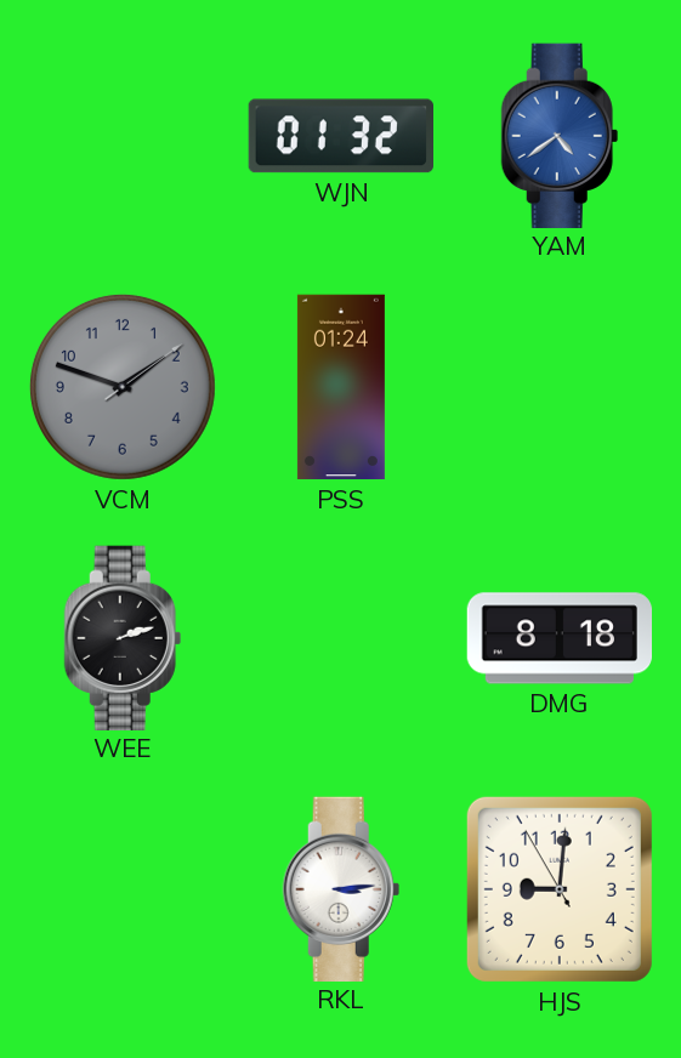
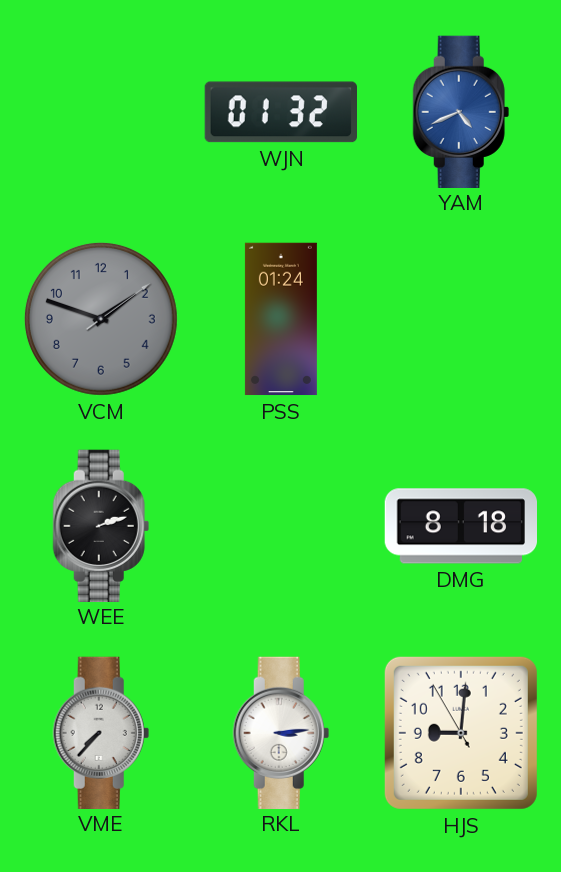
YAM: 4:39 -> 4:41
VME: none -> 7:37
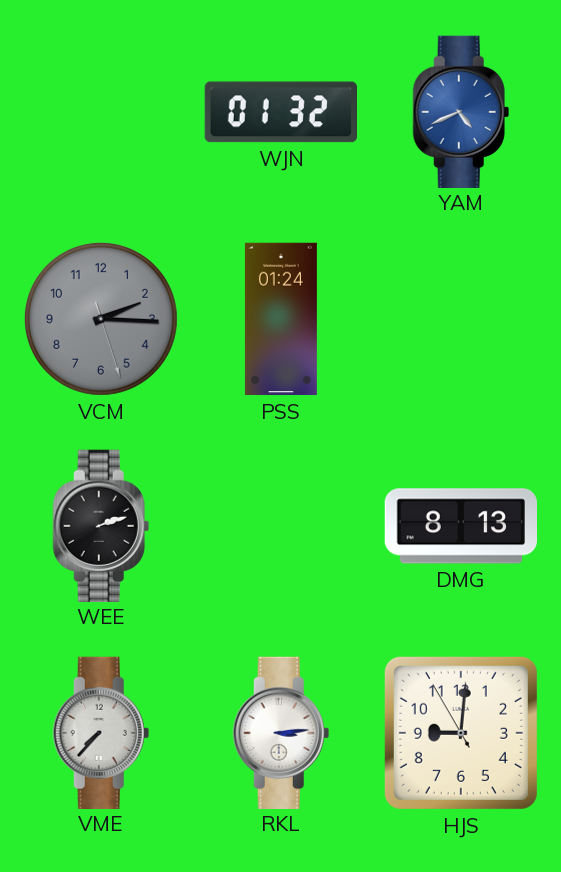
VCM: 1:48 -> 2:15
DMG: 8:18 -> 8:13
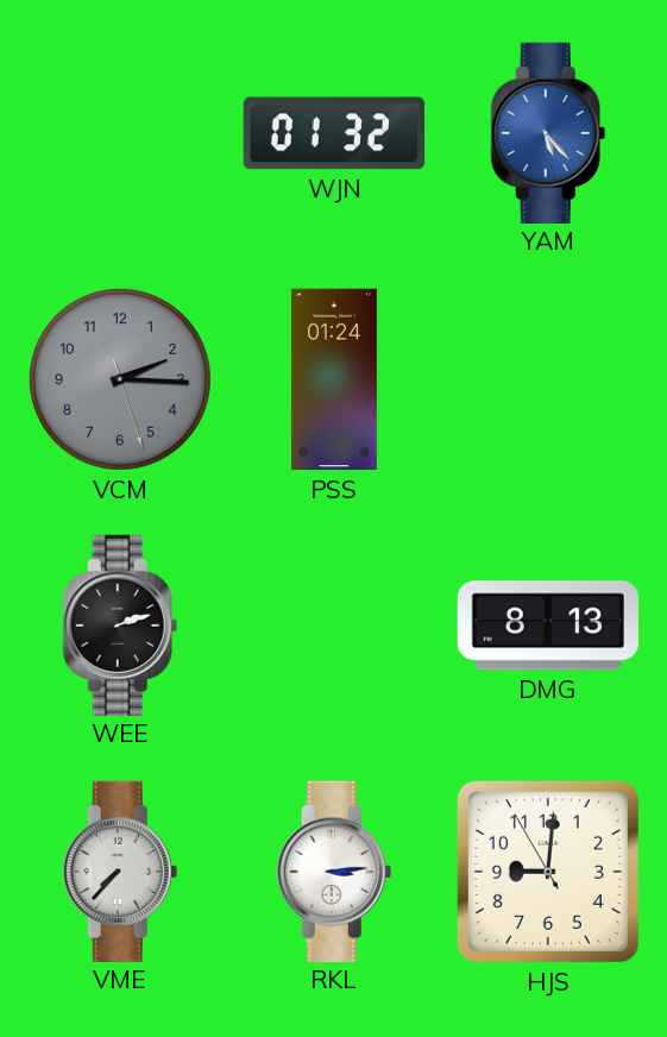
YAM: 4:41 -> 5:23
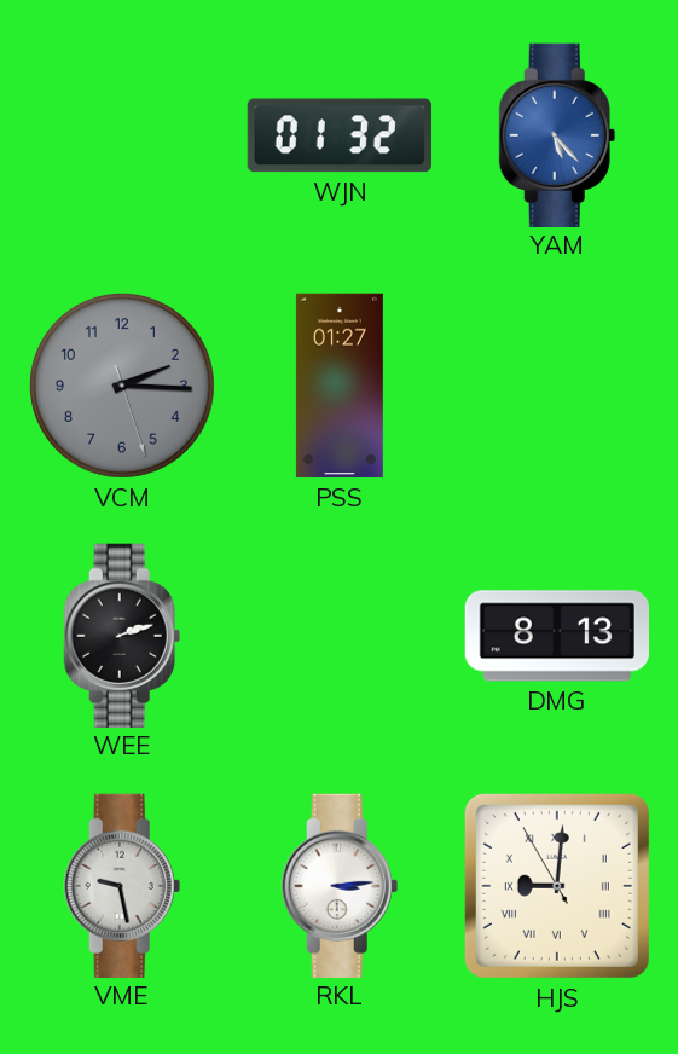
PSS: 01:24 -> 01:27
VME: 7:37 -> 9:28
HJS numerals: Arabic -> Roman
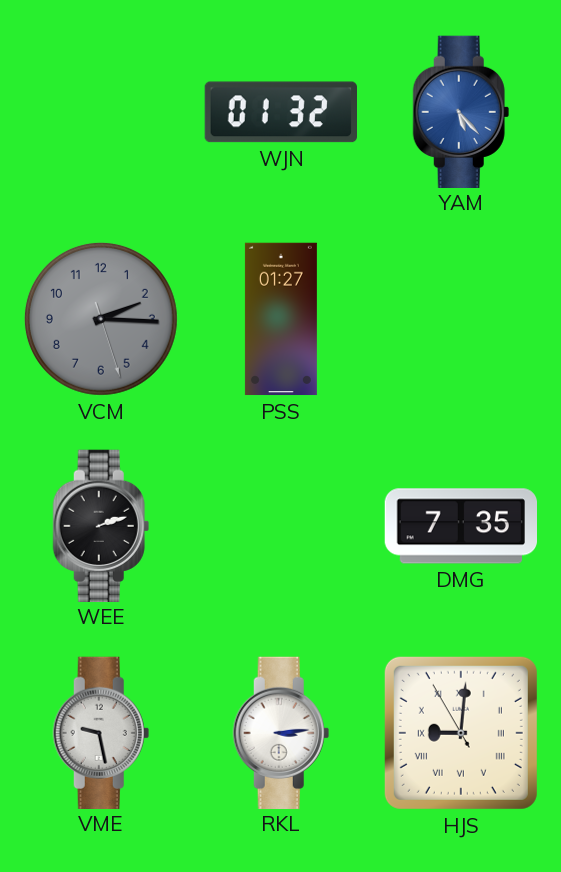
DMG: 8:13 -> 7:35
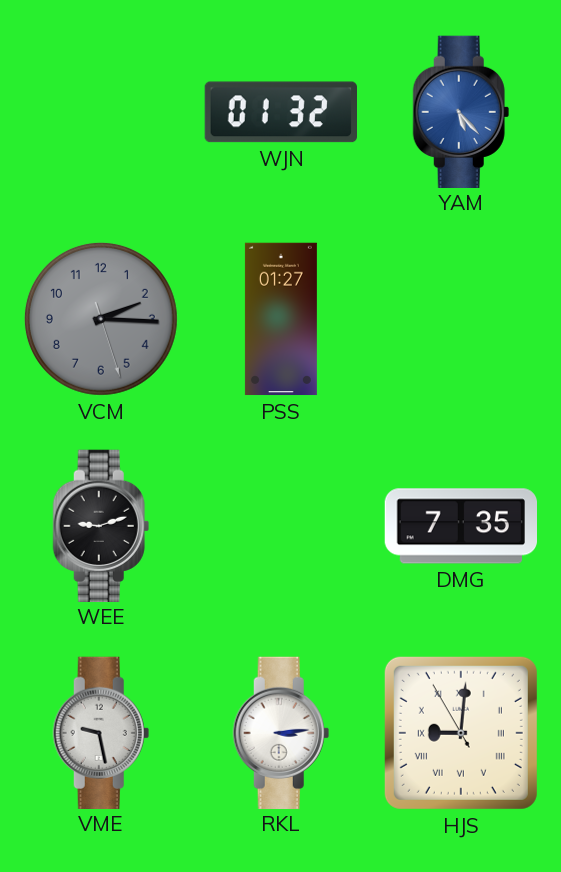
WEE: 2:12 -> 9:12
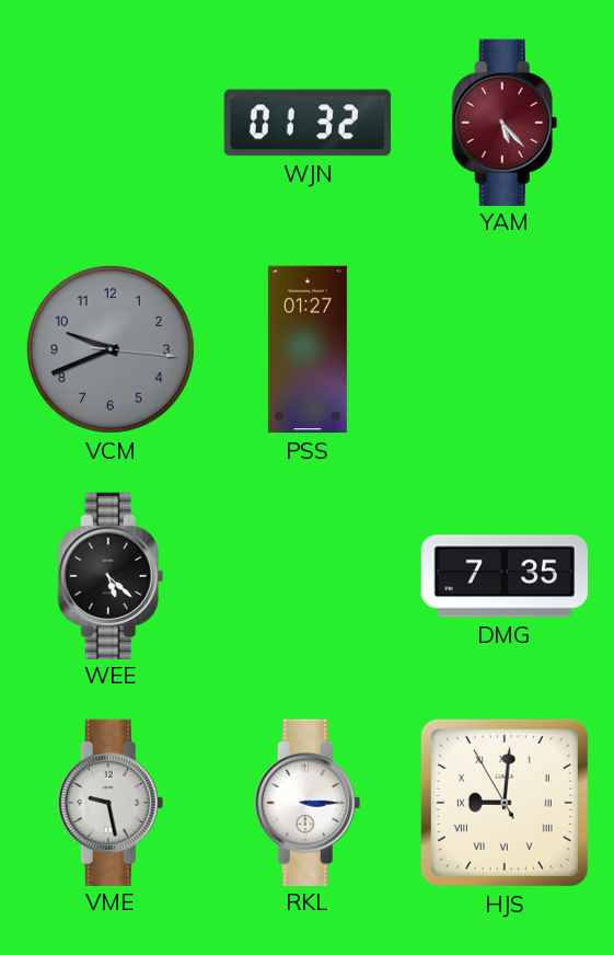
YAM dial: blue -> burgundy
VCM: 2:15 -> 9:41
WEE: 9:12 -> 5:22
RKL: 3:14 -> 3:15
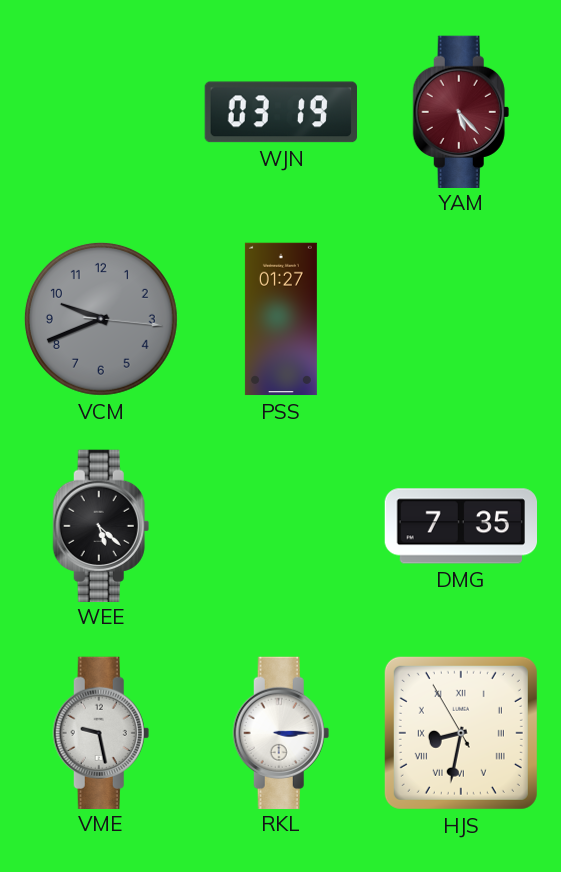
WJN: 01:32 -> 03:19
HJS: 9:00 -> 8:31
